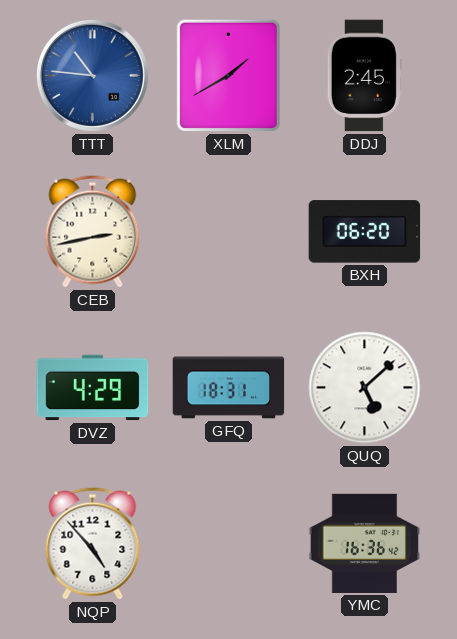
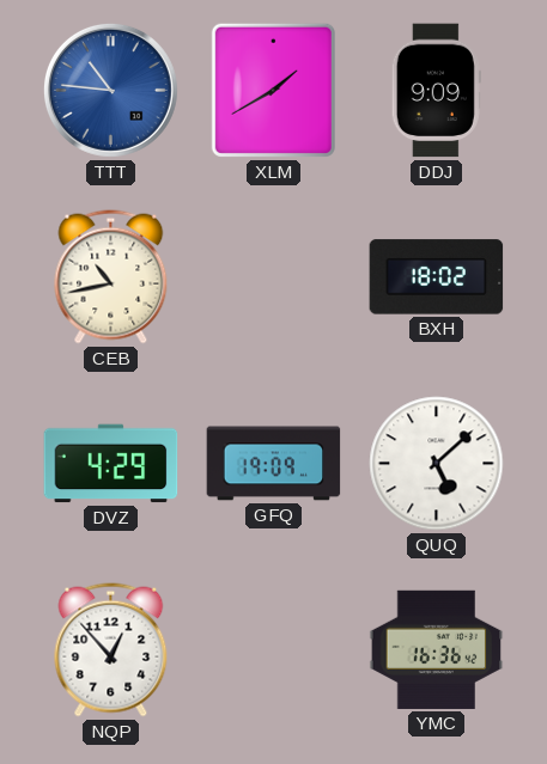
DDJ: 2:45 -> 9:09
CEB: 2:43 -> 10:43
BXH: 06:20 -> 18:02
GFQ: 18:31 -> 19:09
NQP: 4:53 -> 12:53
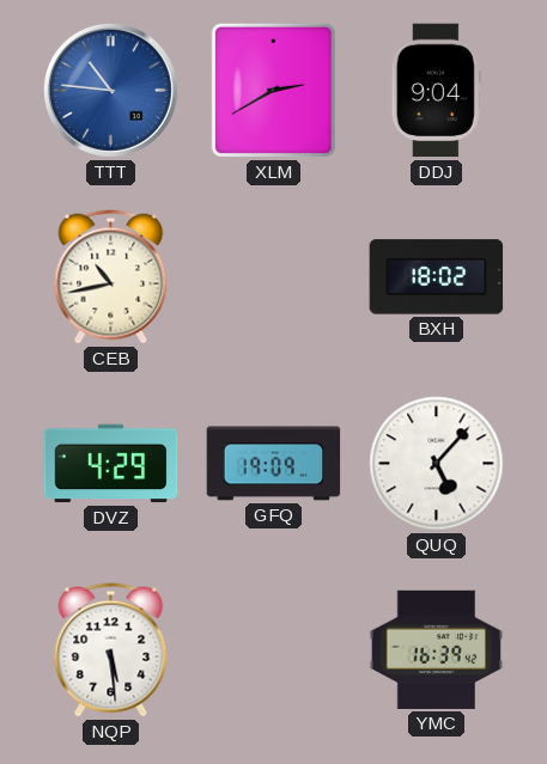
XLM: 1:40 -> 2:40
DDJ: 9:09 -> 9:04
QUQ: 5:08 -> 5:07
NQP: 12:53 -> 5:29
YMC: 16:36 -> 16:39
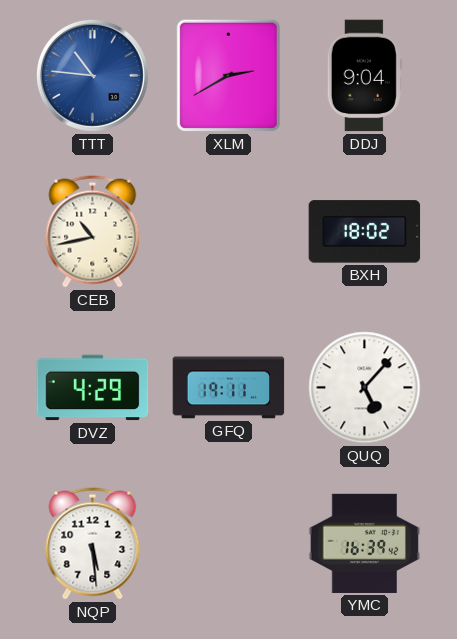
GFQ: 19:09 -> 19:11
